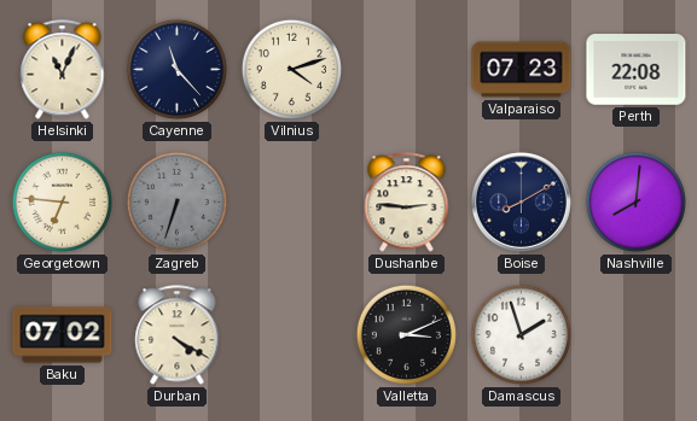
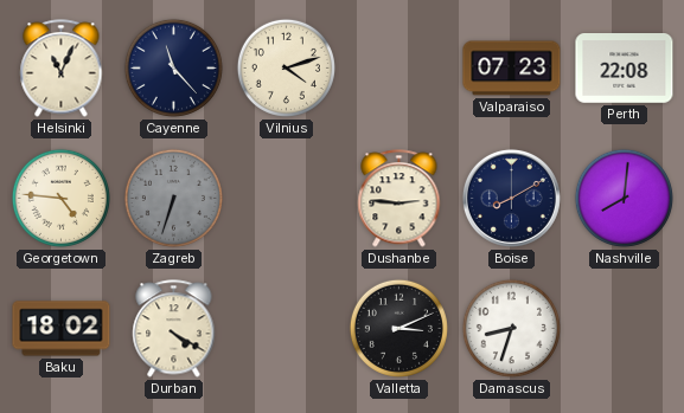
Georgetown: 6:46 -> 4:46
Baku: 07:02 -> 18:02
Damascus: 1:57 -> 8:33
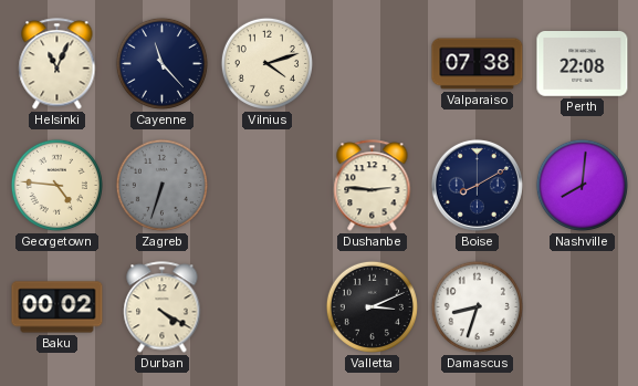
Valparaiso: 07:23 -> 07:38
Baku: 18:02 -> 00:02
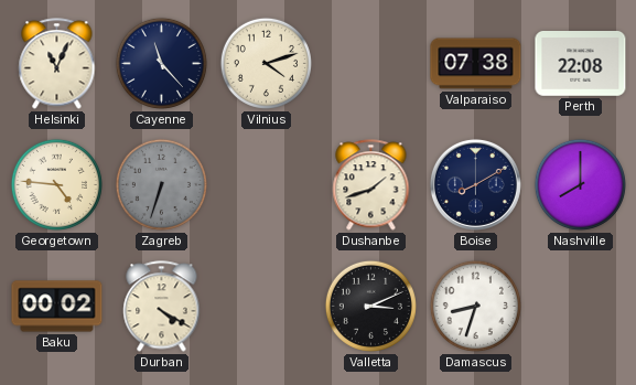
Dushanbe: 2:46 -> 1:42
Nashville: 8:01 -> 8:00
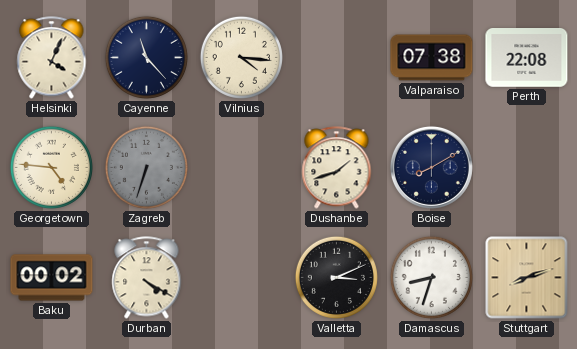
Helsinki: 11:04 -> 4:04
Vilnius: 4:12 -> 4:16
Nashville: 8:00 -> none
Stuttgart: none -> 8:12
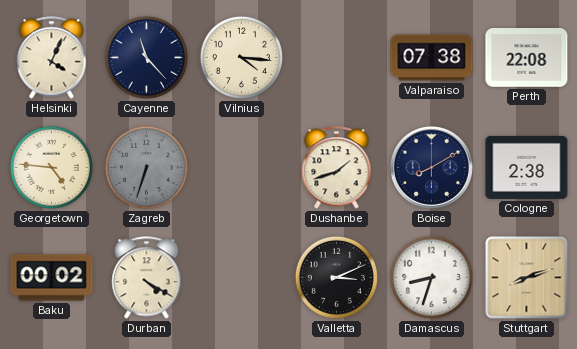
Cologne: none -> 2:38
